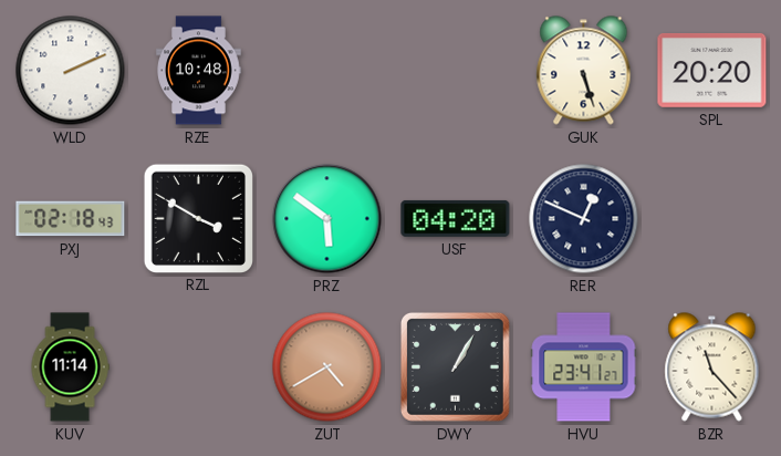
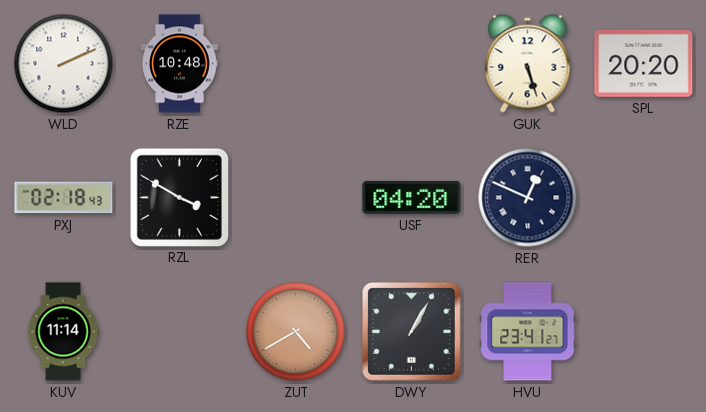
PRZ: 5:51 -> none
BZR: 11:23 -> none
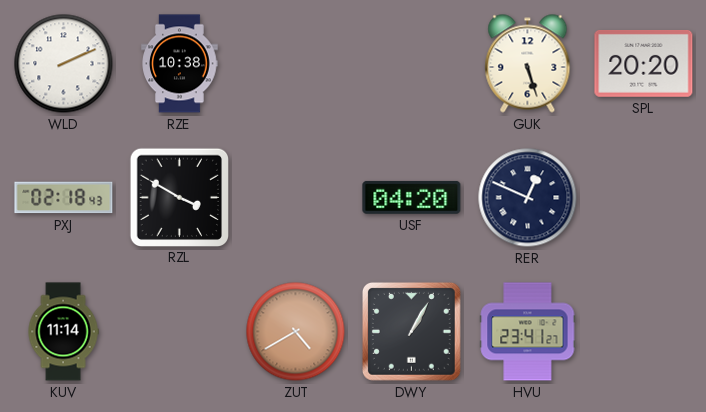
RZE: 10:48 -> 10:38
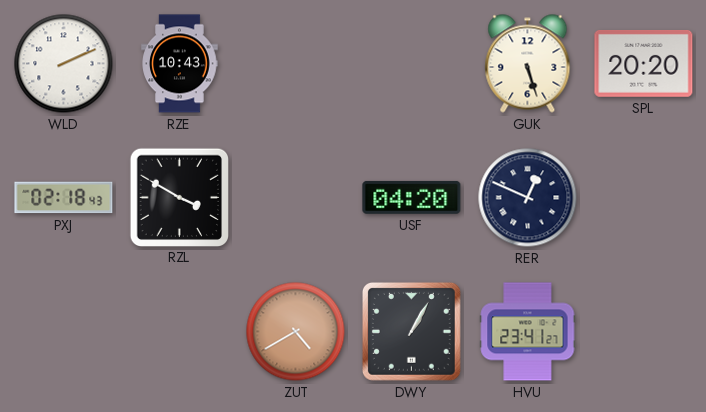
RZE: 10:38 -> 10:43
KUV: 11:14 -> none
